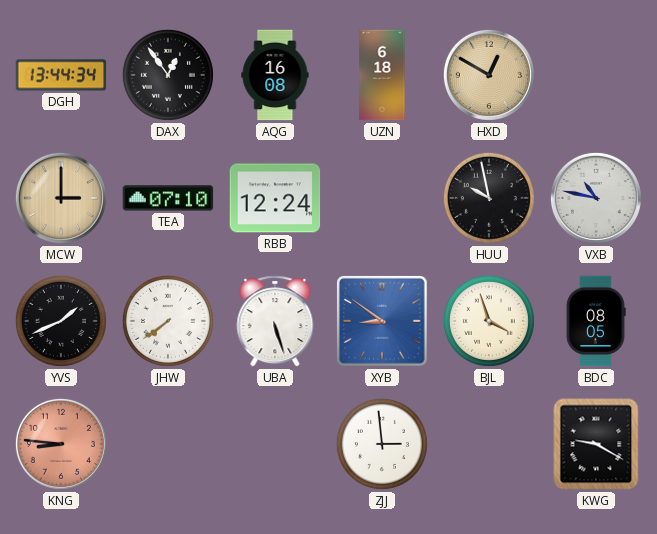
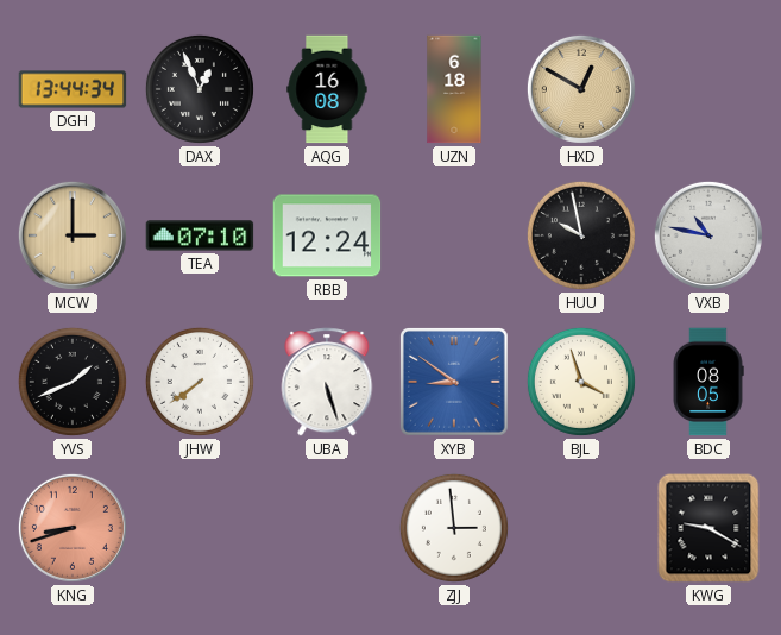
DAX: 12:54 -> 12:56
KNG: 8:46 -> 8:42
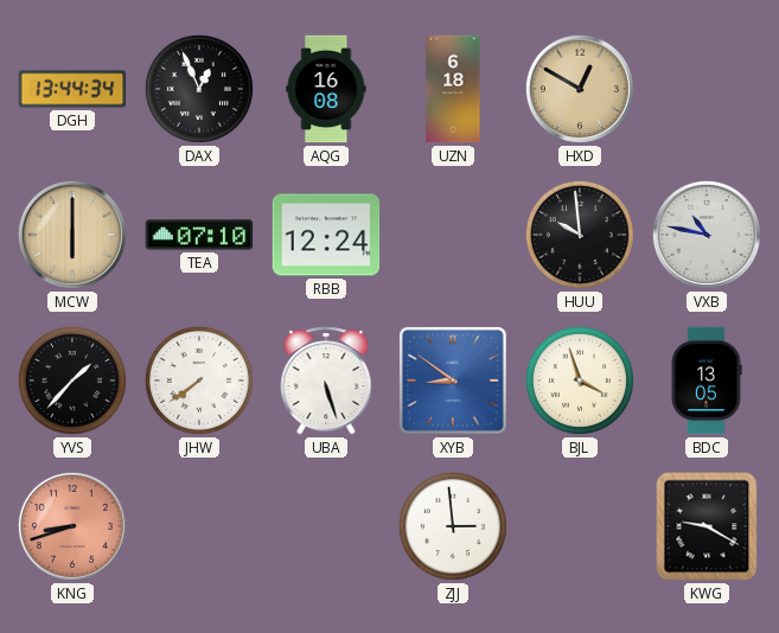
MCW: 3:00 -> 6:00
HUU: 9:58 -> 9:59
YVS: 1:41 -> 1:37
BDC: 08:05 -> 13:05
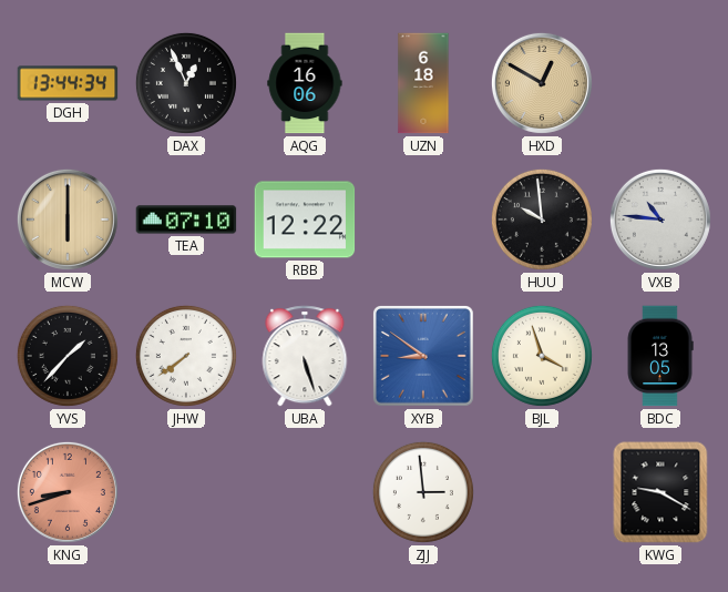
AQG: 16:08 -> 16:06
RBB: 12:24 -> 12:22
VXB: 10:47 -> 10:46
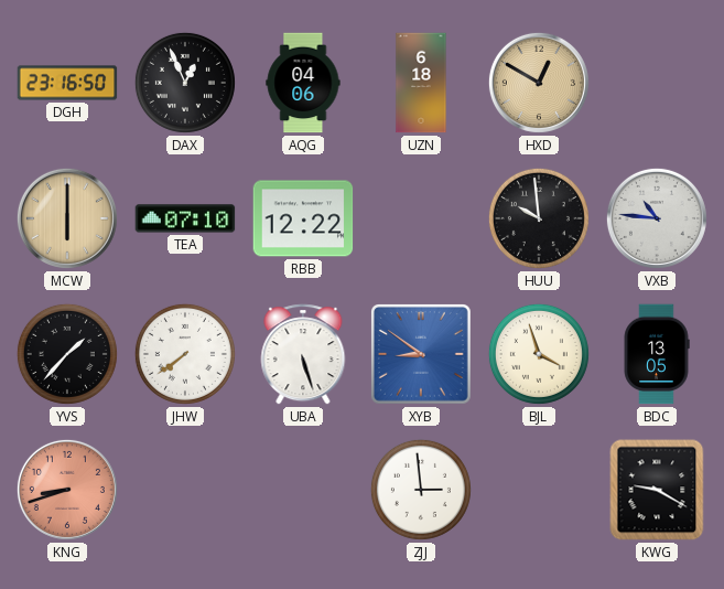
DGH: 13:44 -> 23:16
AQG: 16:06 -> 04:06
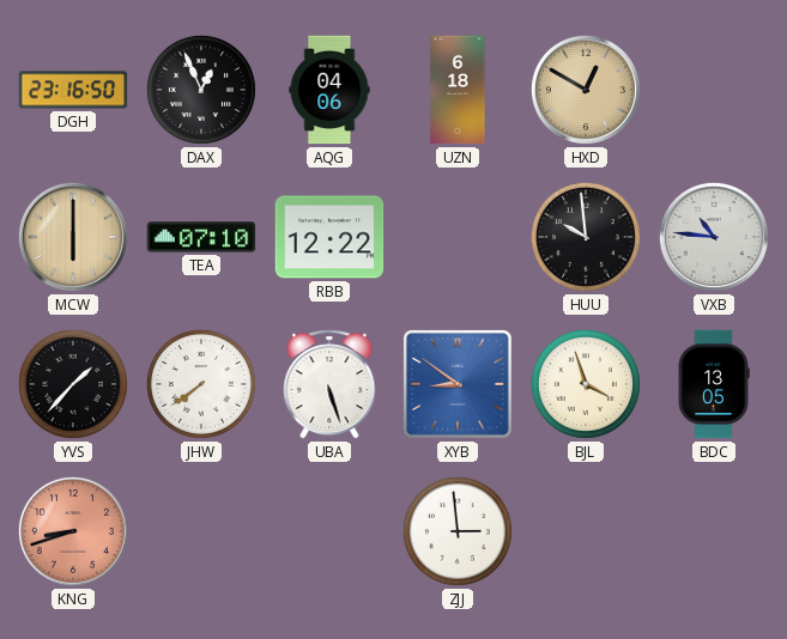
KWG: 9:20 -> none
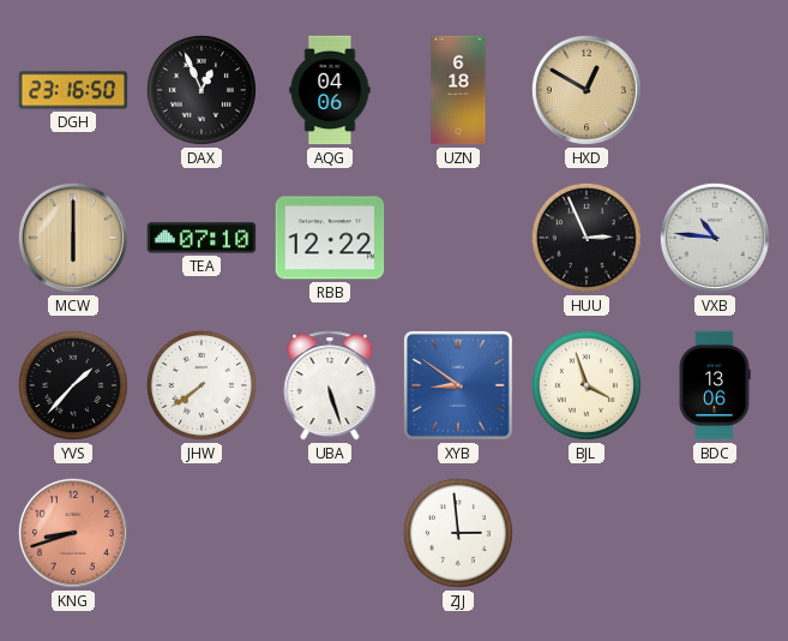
HUU: 9:59 -> 2:56
BDC: 13:05 -> 13:06
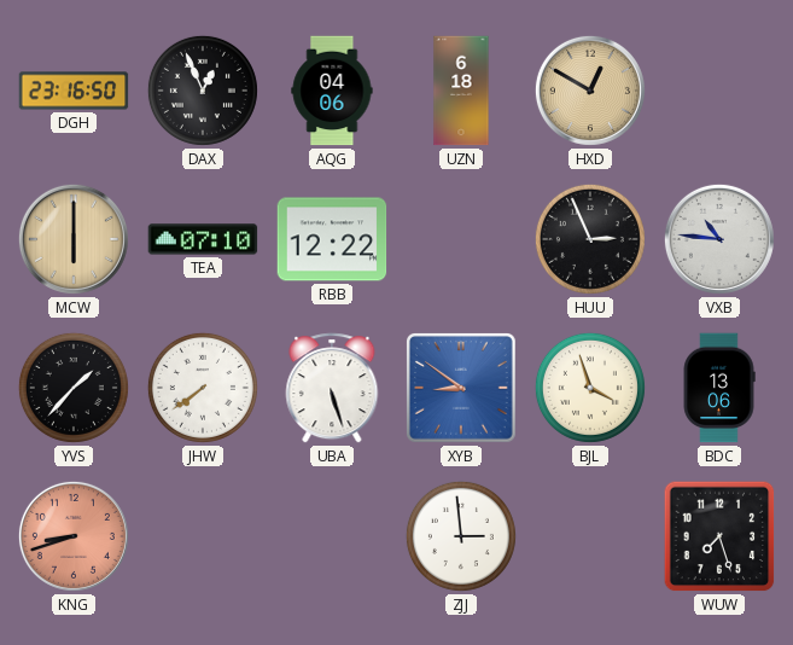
WUW: none -> 7:27
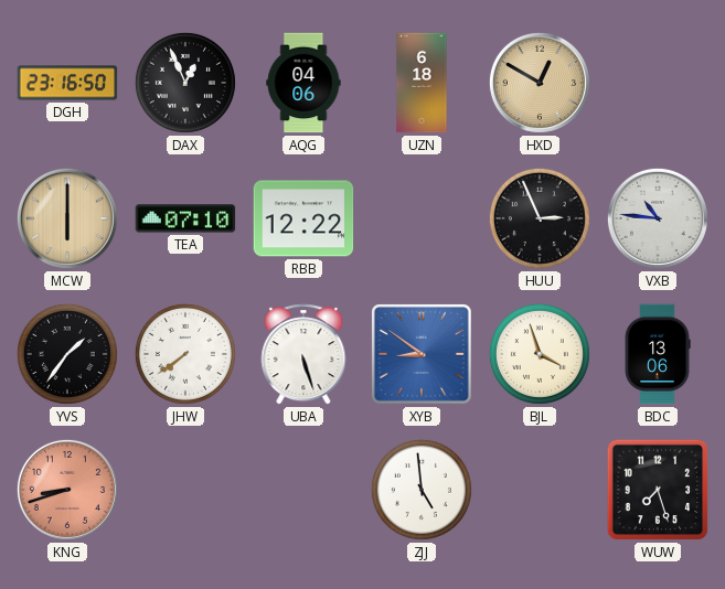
YVS: 1:37 -> 1:36
ZJJ: 2:59 -> 4:59
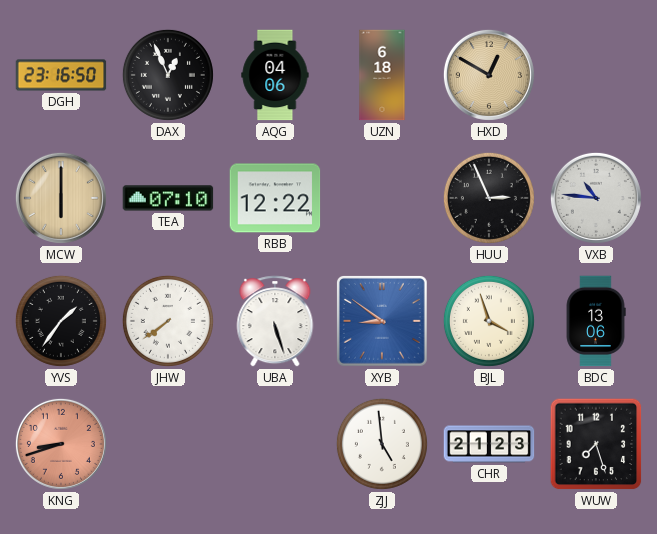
CHR: none -> 21:23
